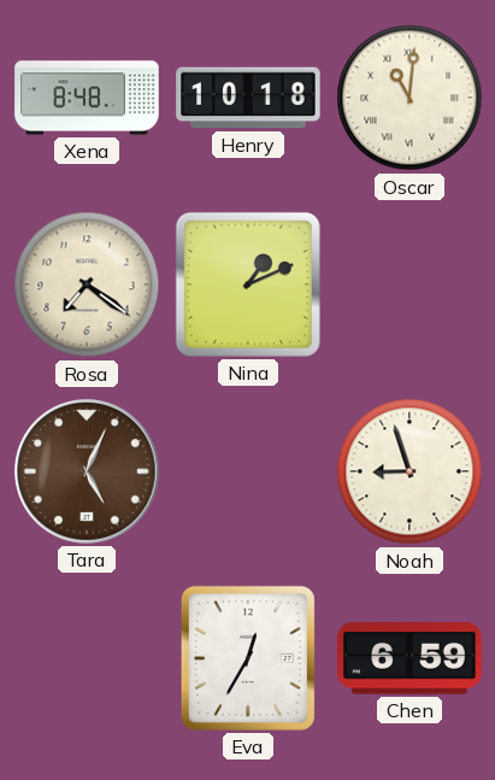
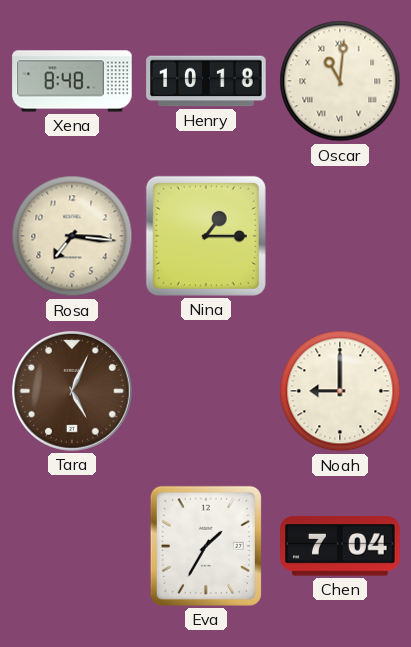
Rosa: 7:21 -> 7:16
Nina: 1:11 -> 1:15
Noah: 8:57 -> 9:00
Eva: 12:35 -> 1:35
Chen: 6:59 -> 7:04
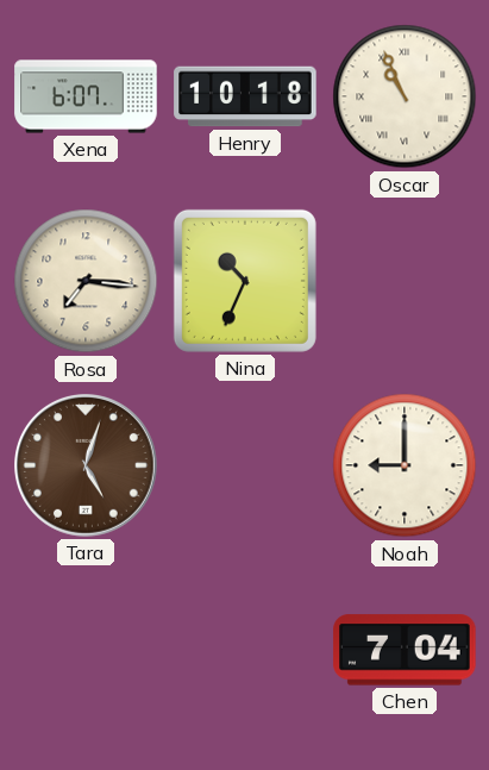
Xena: 8:48 -> 6:07
Oscar: 11:01 -> 10:56
Nina: 1:15 -> 10:34
Tara: 5:04 -> 5:03
Eva: 1:35 -> none
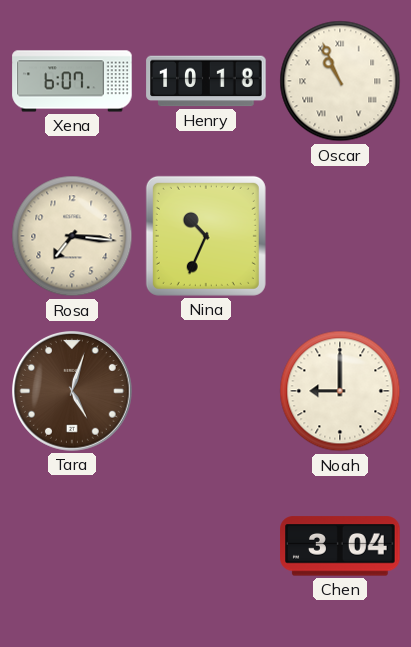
Chen: 7:04 -> 3:04
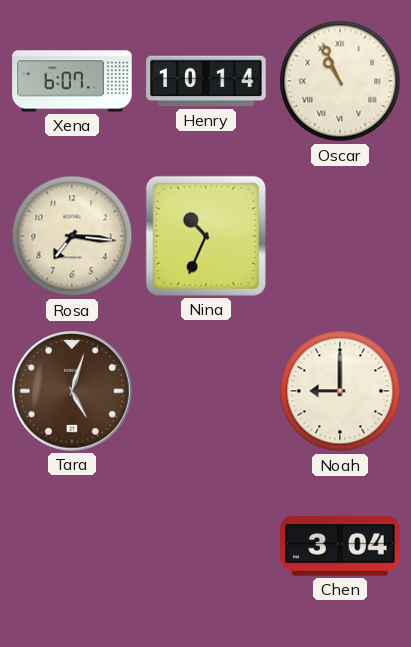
Henry: 10:18 -> 10:14
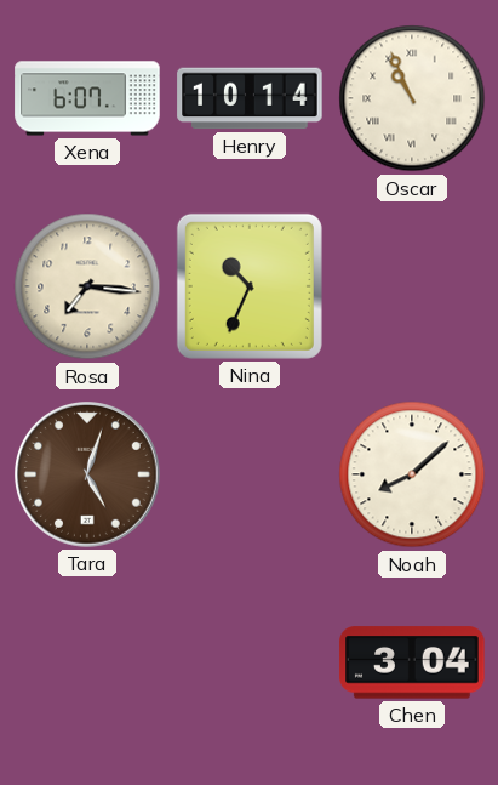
Noah: 9:00 -> 8:08
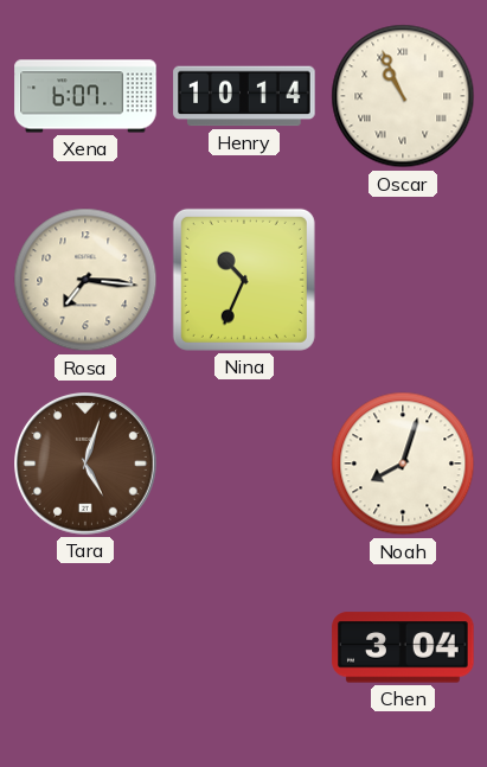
Noah: 8:08 -> 8:03
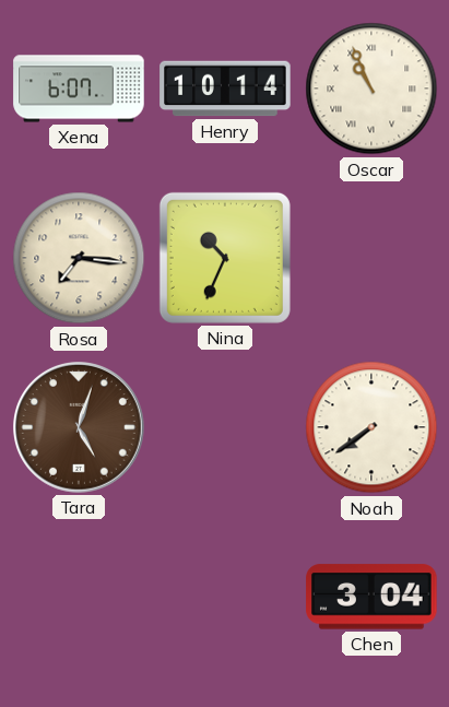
Noah: 8:03 -> 7:39
